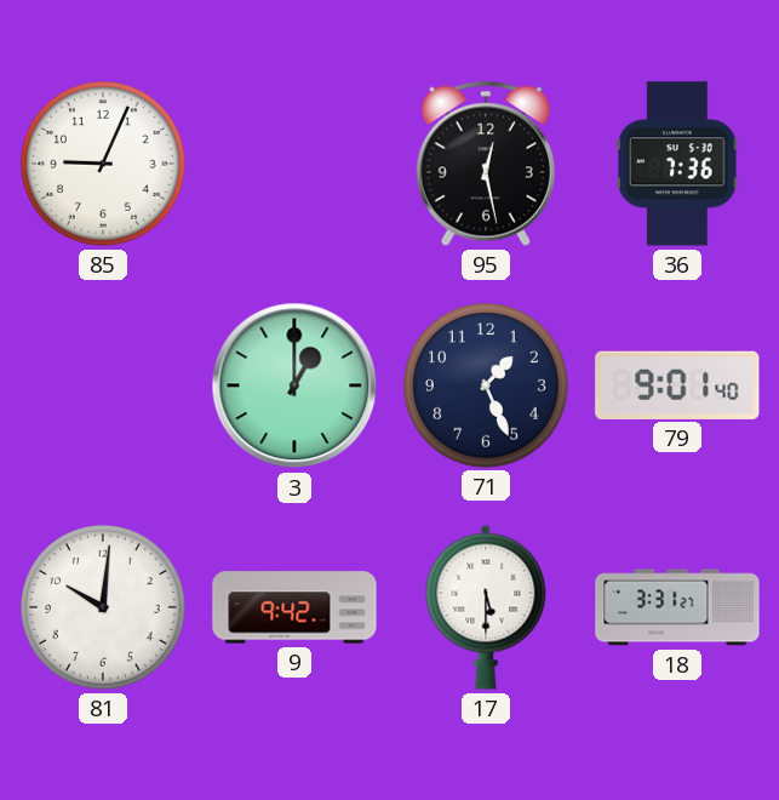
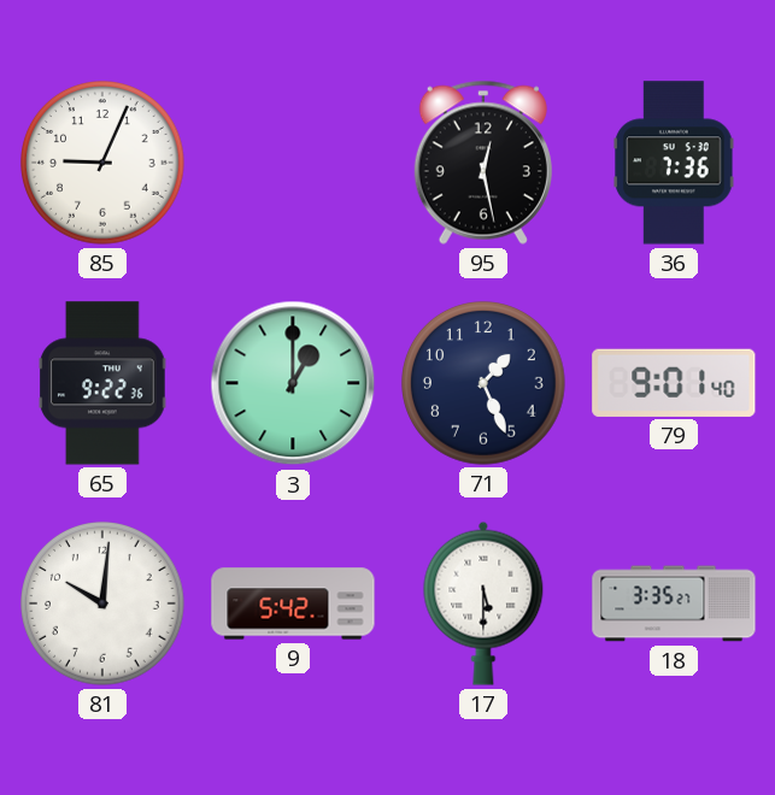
65: none -> 9:22
9: 9:42 -> 5:42
18: 3:31 -> 3:35
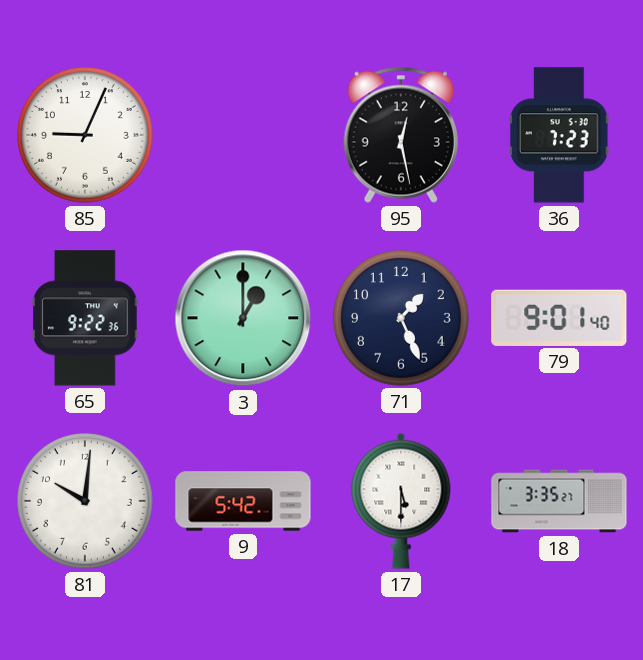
36: 7:36 -> 7:23
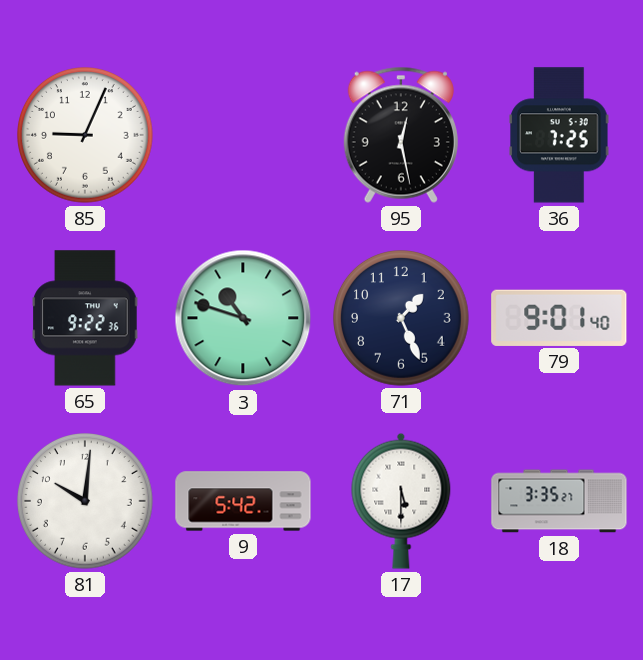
36: 7:23 -> 7:25
3: 1:00 -> 10:48
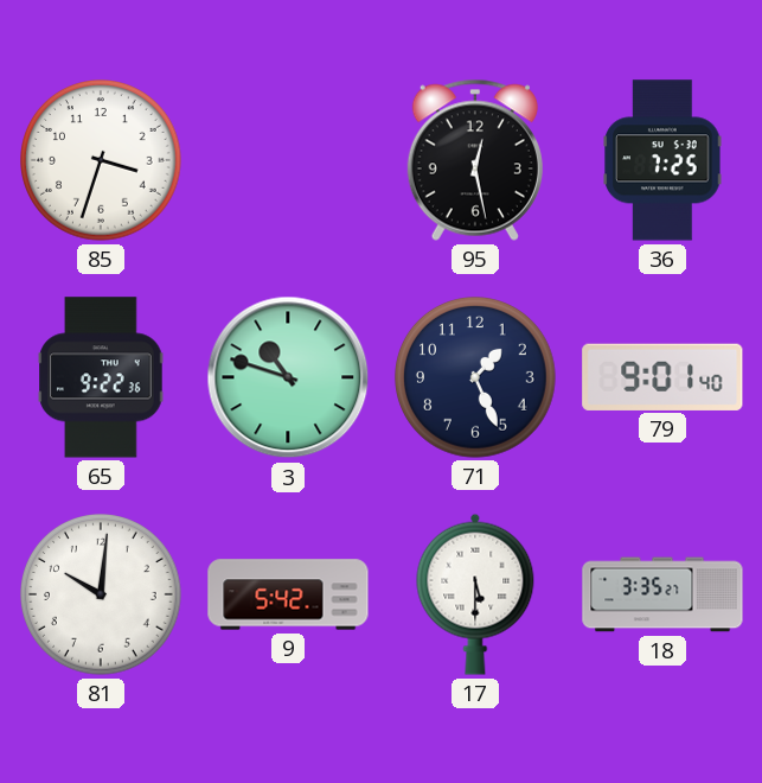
85: 9:04 -> 3:33
